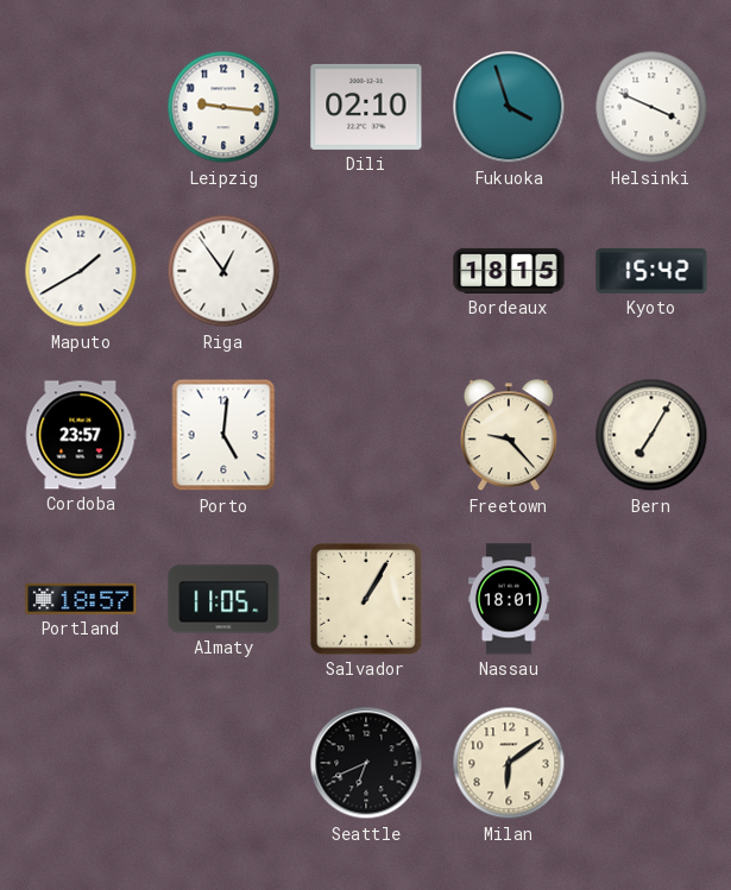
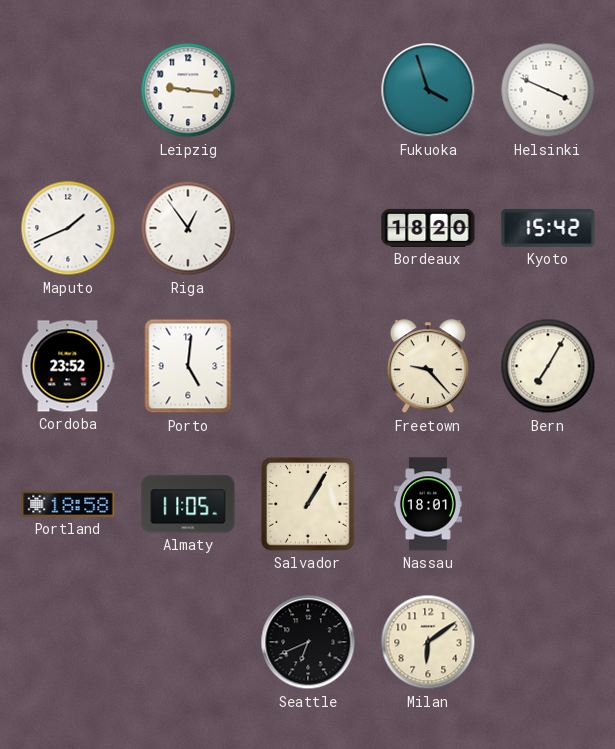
Dili: 02:10 -> none
Maputo: 1:40 -> 1:41
Bordeaux: 18:15 -> 18:20
Cordoba: 23:57 -> 23:52
Portland: 18:57 -> 18:58
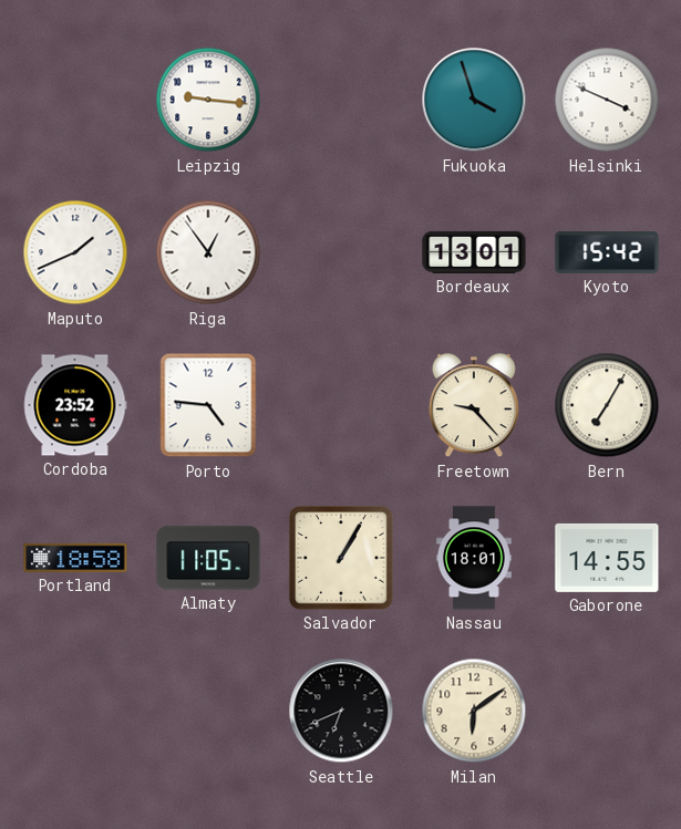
Bordeaux: 18:20 -> 13:01
Porto: 5:01 -> 4:46
Gaborone: none -> 14:55
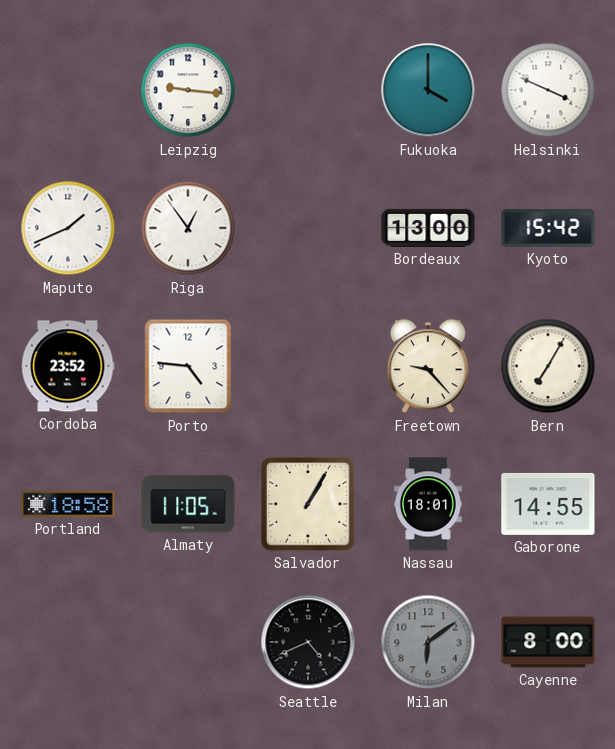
Fukuoka: 3:57 -> 4:00
Bordeaux: 13:01 -> 13:00
Seattle: 6:41 -> 4:41
Milan dial: cream -> grey
Cayenne: none -> 8:00
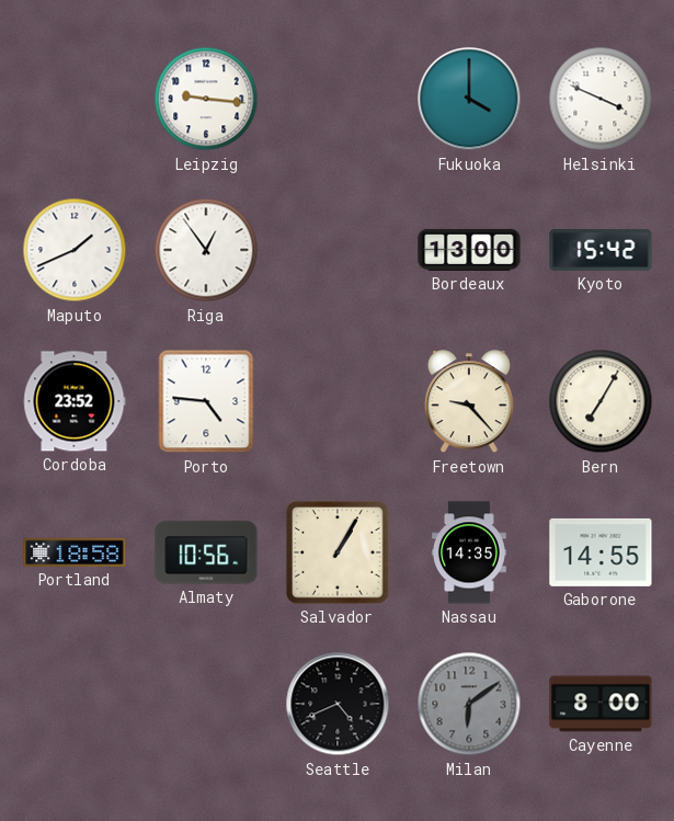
Almaty: 11:05 -> 10:56
Nassau: 18:01 -> 14:35
